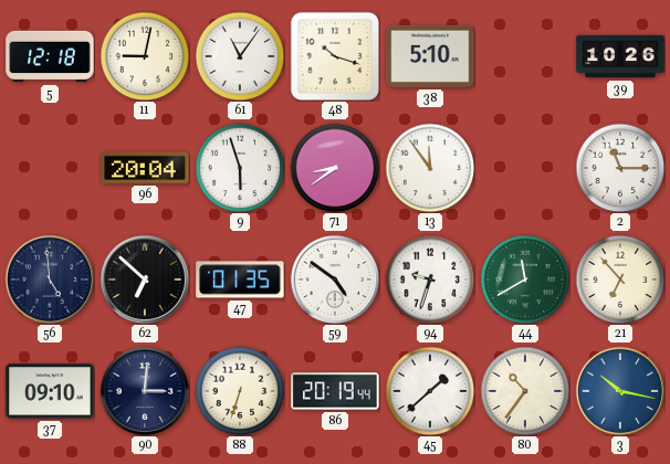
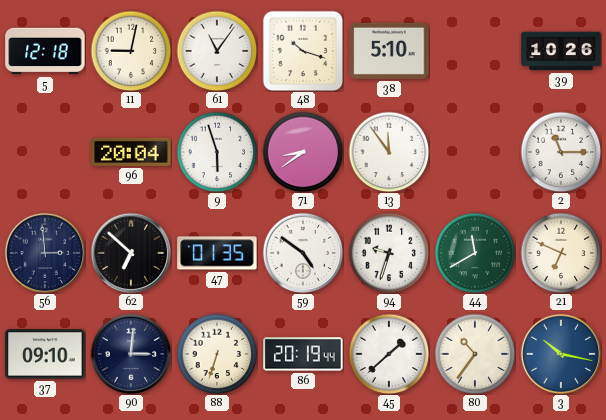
56: 4:59 -> 2:59
21: 6:53 -> 6:49
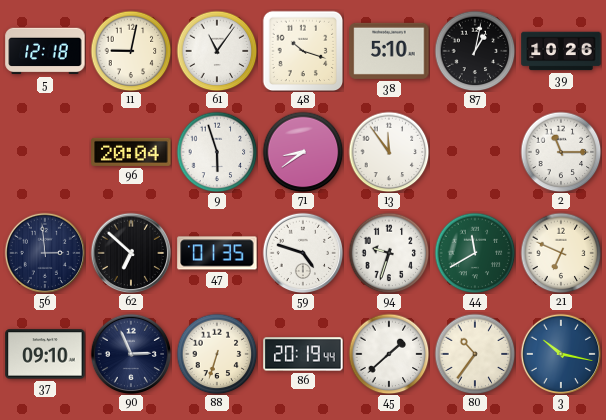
87: none -> 1:02
59: 4:51 -> 4:48
90: 3:01 -> 2:56
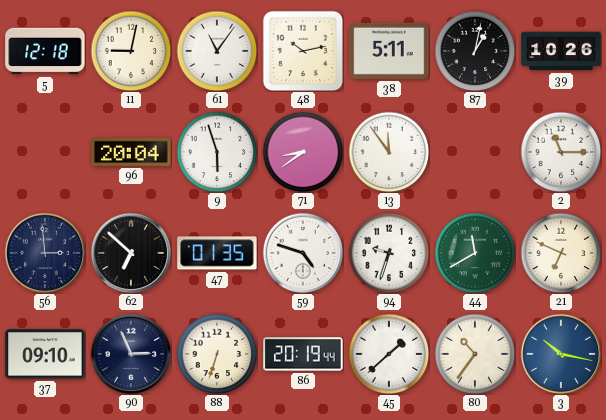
48: 10:18 -> 10:13
38: 5:10 -> 5:11
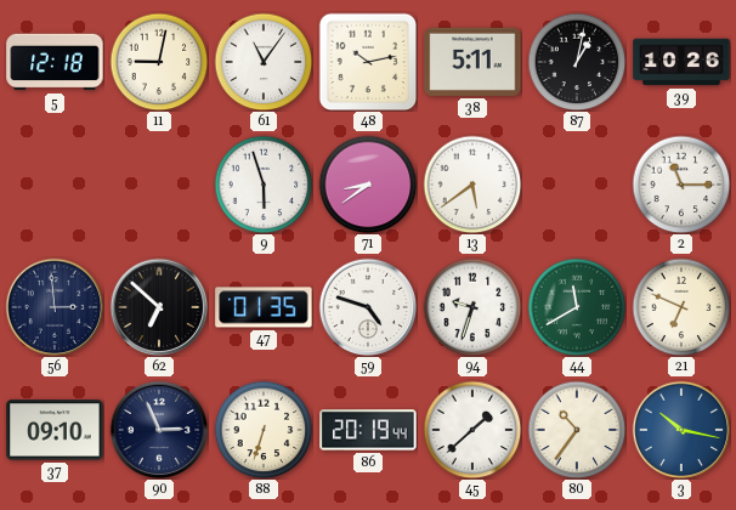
96: 20:04 -> none
13: 11:54 -> 5:39
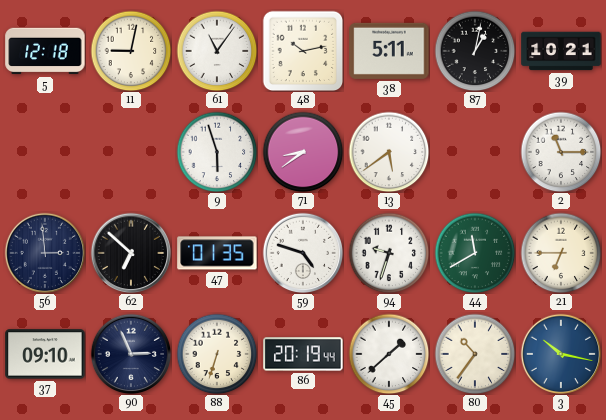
39: 10:26 -> 10:21
21: 6:49 -> 6:45
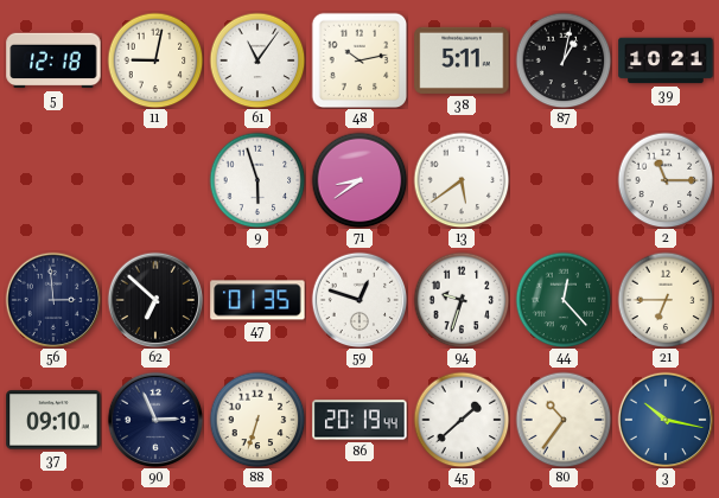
59: 4:48 -> 12:48
44: 11:40 -> 12:23
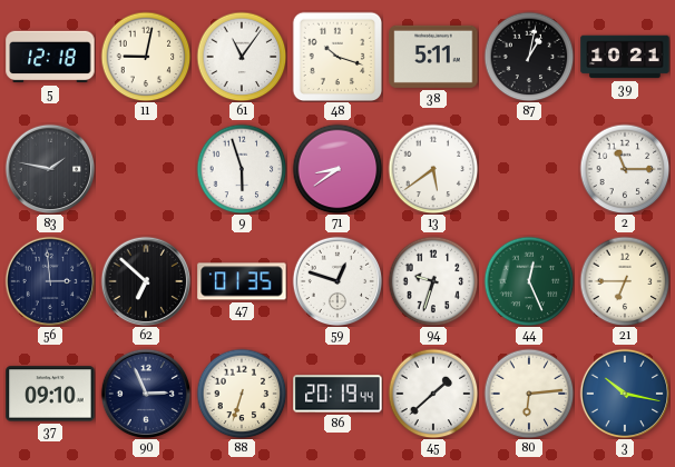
48: 10:13 -> 10:18
83: none -> 1:47
44: 12:23 -> 12:26
80: 10:36 -> 6:14
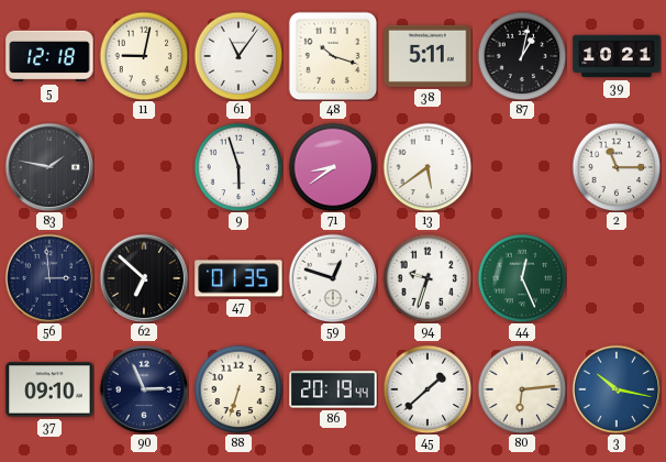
21: 6:45 -> none
